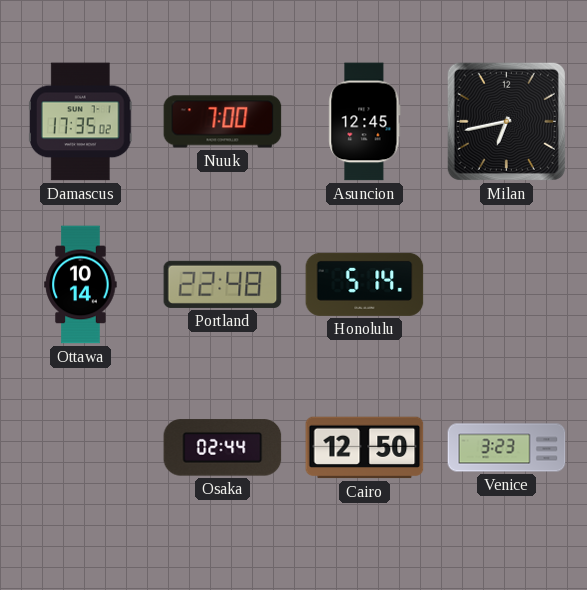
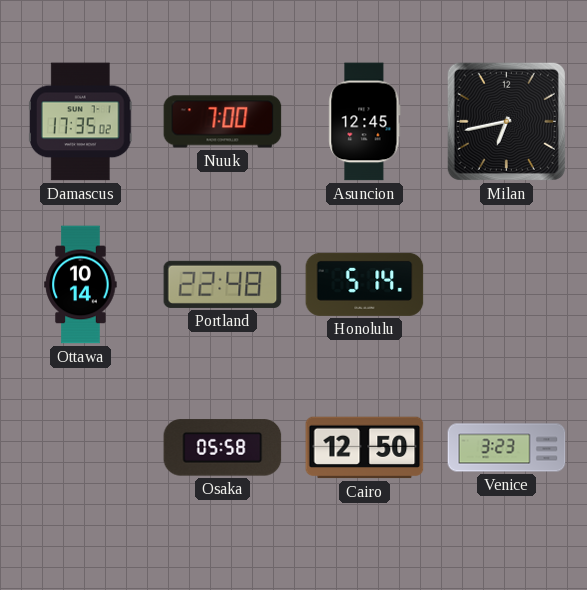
Osaka: 02:44 -> 05:58
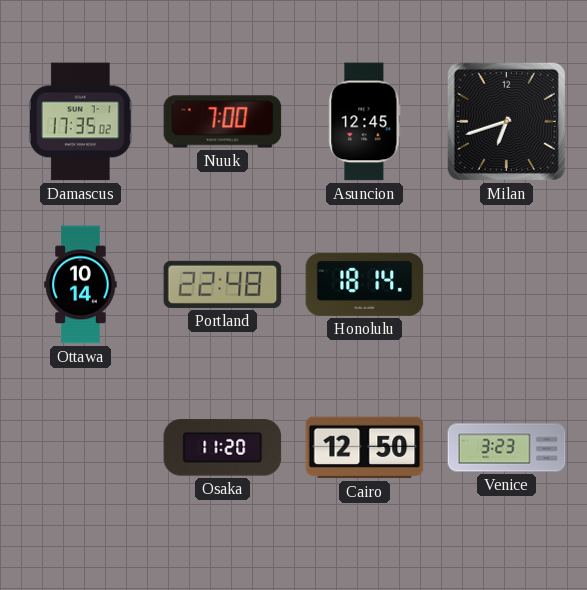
Milan: 6:43 -> 6:42
Honolulu: 5:14 -> 18:14
Osaka: 05:58 -> 11:20
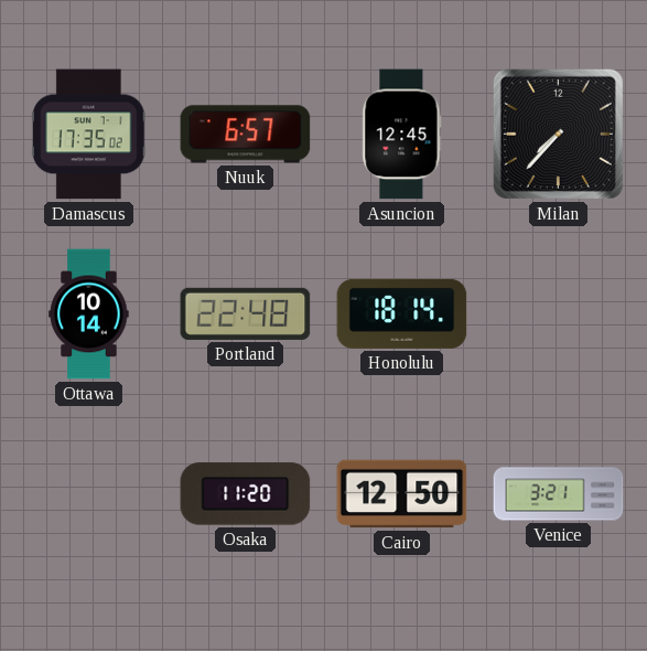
Nuuk: 7:00 -> 6:57
Milan: 6:42 -> 7:37
Venice: 3:23 -> 3:21
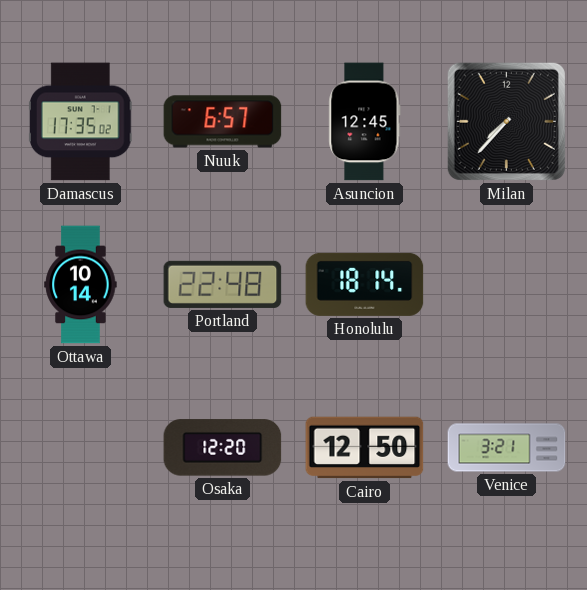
Osaka: 11:20 -> 12:20
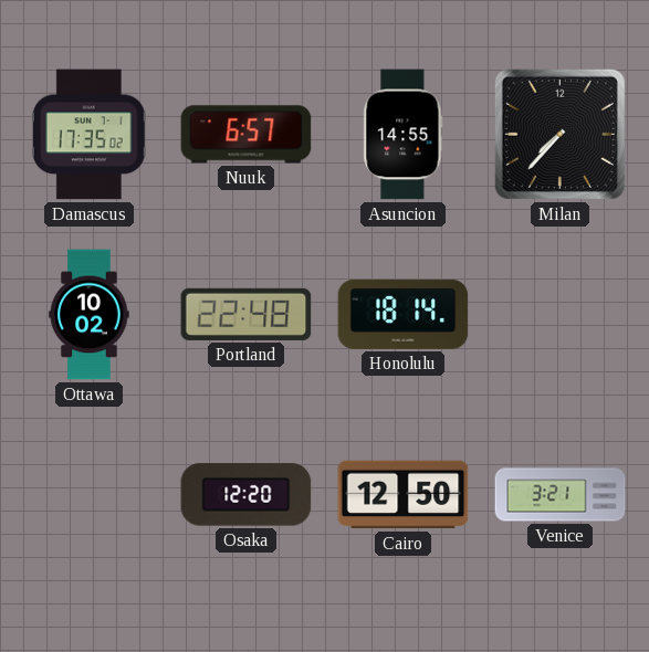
Asuncion: 12:45 -> 14:55
Ottawa: 10:14 -> 10:02
